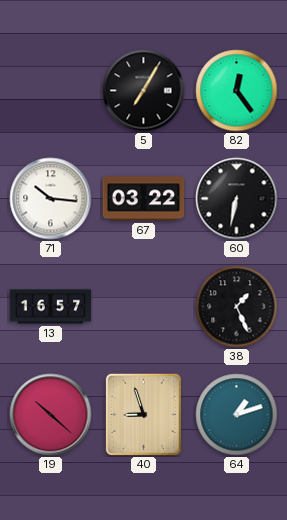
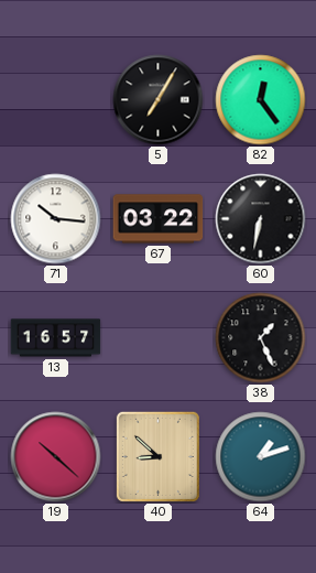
40: 8:57 -> 8:52
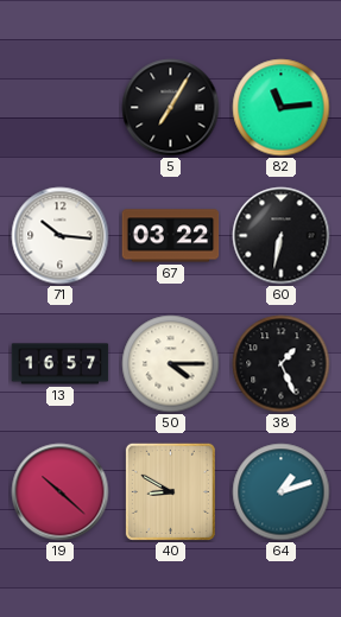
82: 12:24 -> 11:14
50: none -> 4:15
40: 8:52 -> 8:50
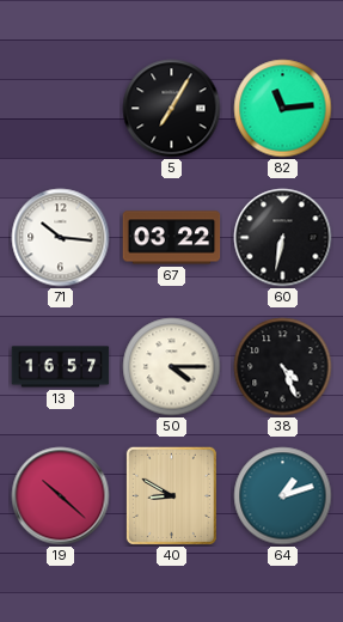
38: 1:26 -> 4:26
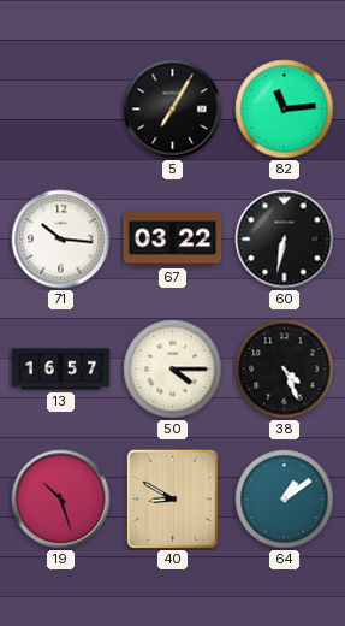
19: 10:22 -> 10:27
64: 1:12 -> 1:09
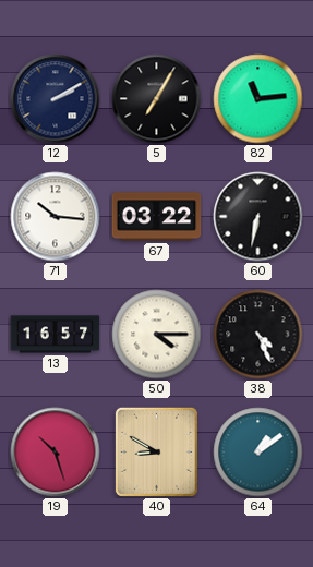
12: none -> 2:10
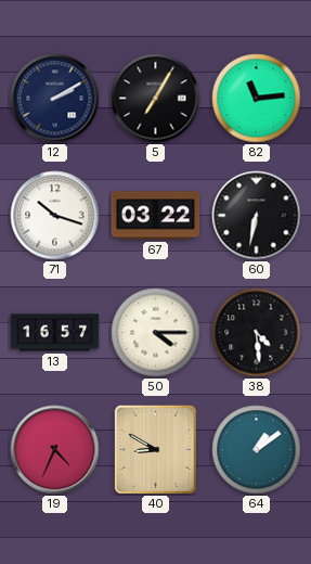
71: 10:16 -> 10:18
38: 4:26 -> 4:29
19: 10:27 -> 4:34
